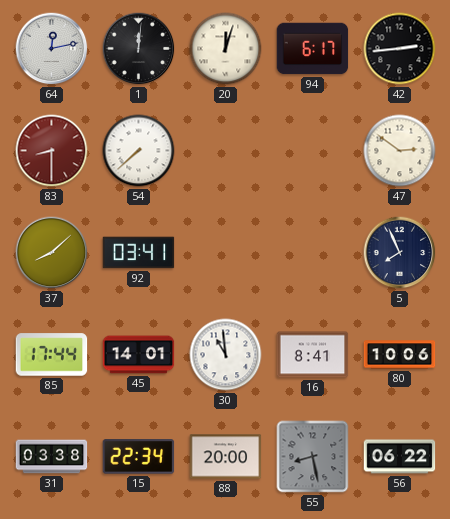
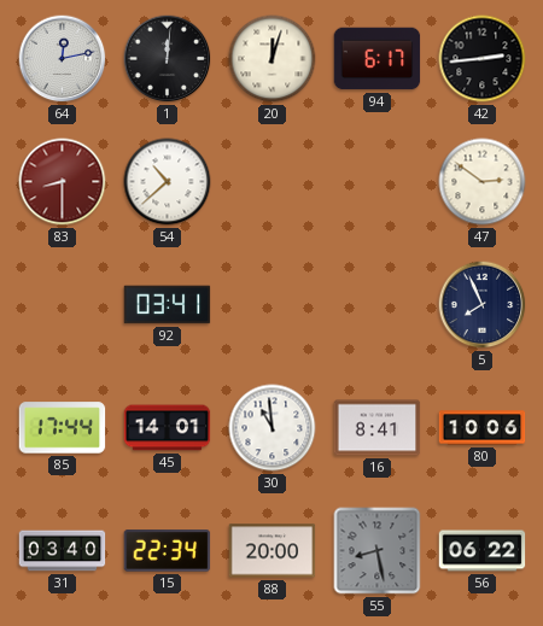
54: 7:38 -> 10:38
37: 8:08 -> none
31: 03:38 -> 03:40
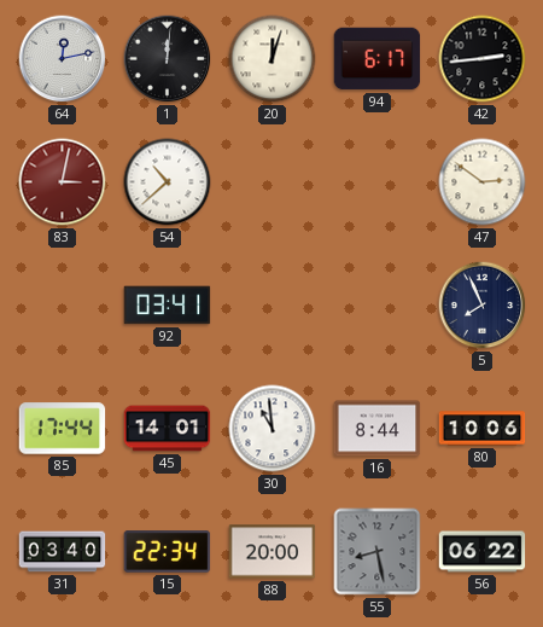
83: 8:30 -> 3:02
16: 8:41 -> 8:44
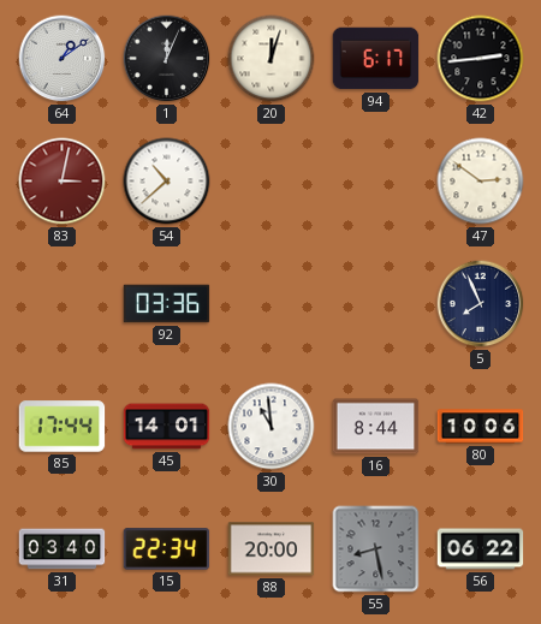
64: 12:13 -> 1:09
1: 12:01 -> 12:04
92: 03:41 -> 03:36
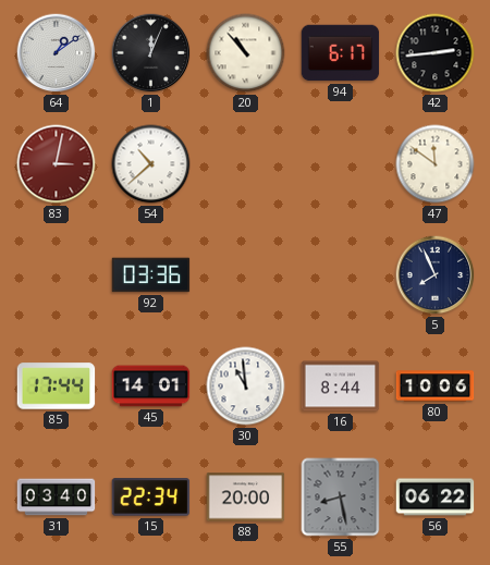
20: 12:03 -> 10:53
47: 2:51 -> 11:51
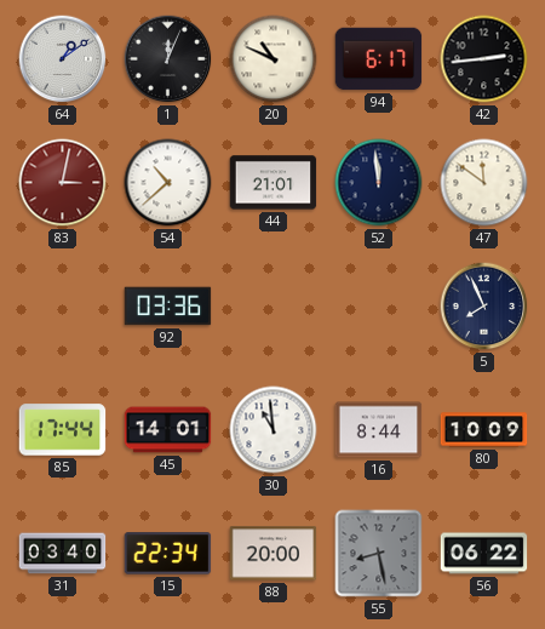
20: 10:53 -> 10:49
44: none -> 21:01
52: none -> 11:59
80: 10:06 -> 10:09
